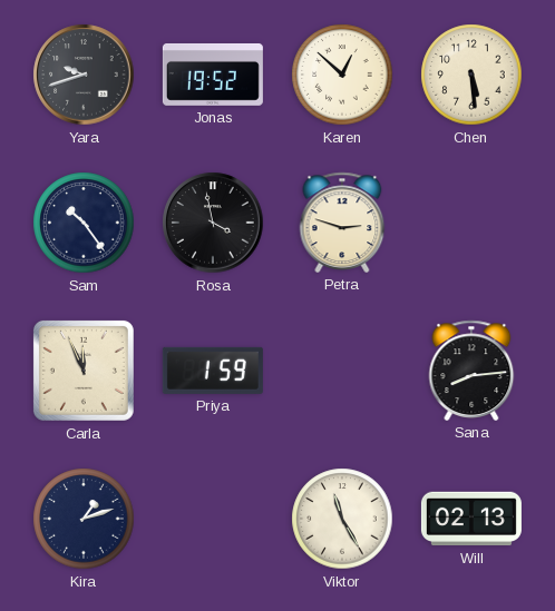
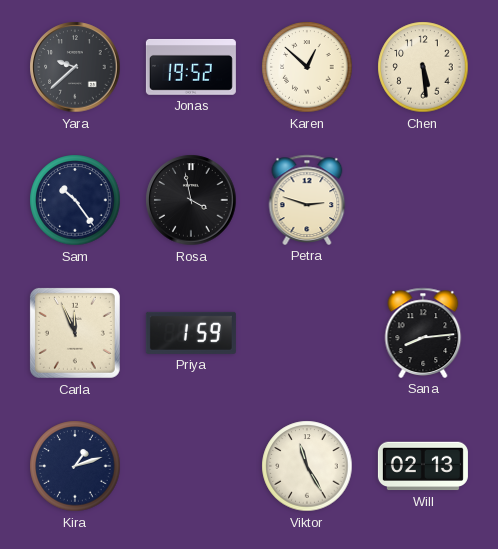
Yara: 9:42 -> 9:38
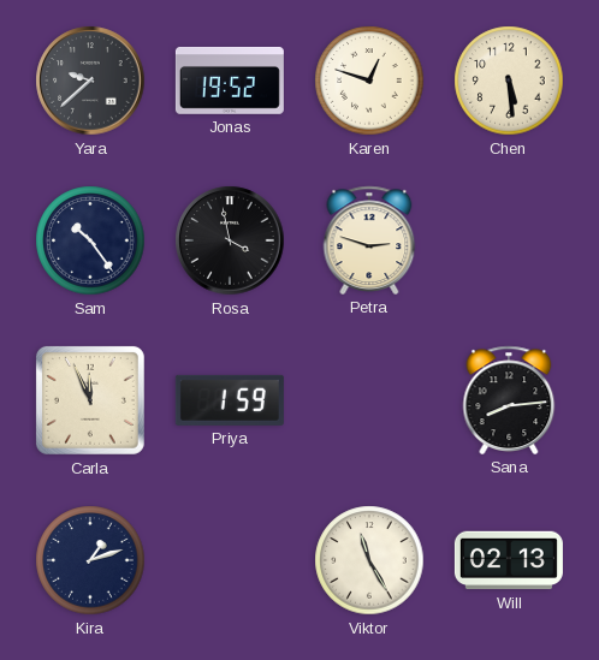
Karen: 12:52 -> 12:48
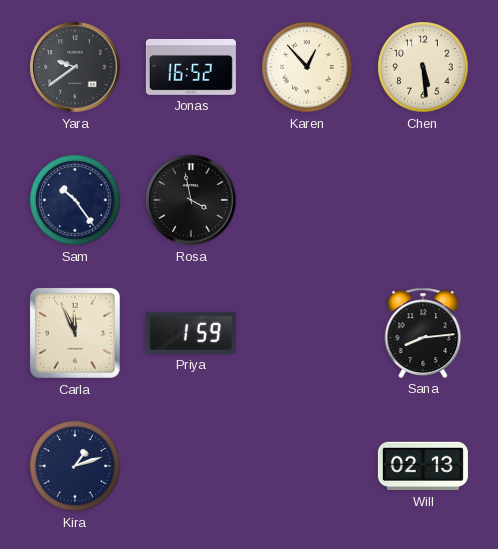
Yara: 9:38 -> 9:39
Jonas: 19:52 -> 16:52
Karen: 12:48 -> 12:53
Petra: 2:48 -> none
Viktor: 11:25 -> none
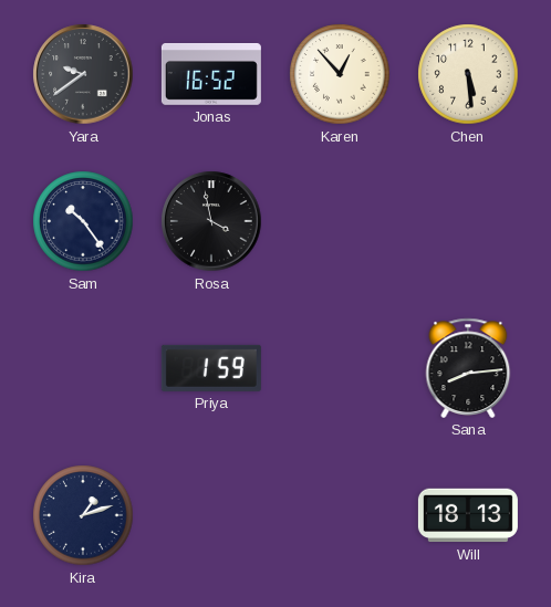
Carla: 11:56 -> none
Will: 02:13 -> 18:13
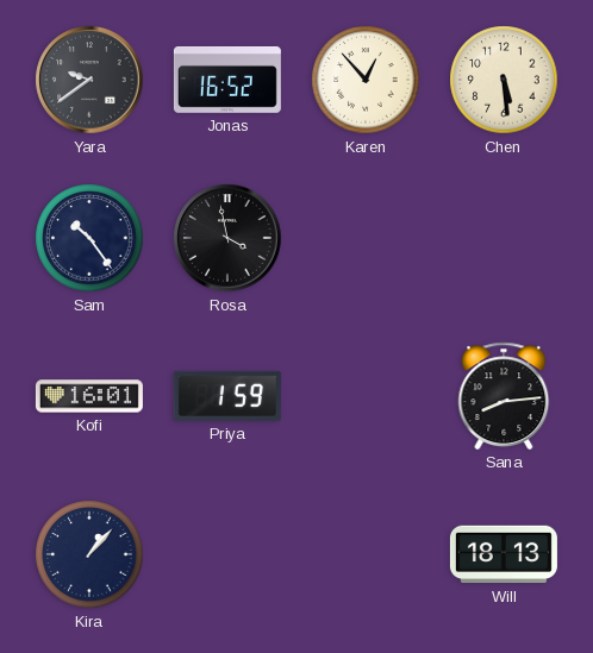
Kofi: none -> 16:01
Kira: 1:12 -> 1:07
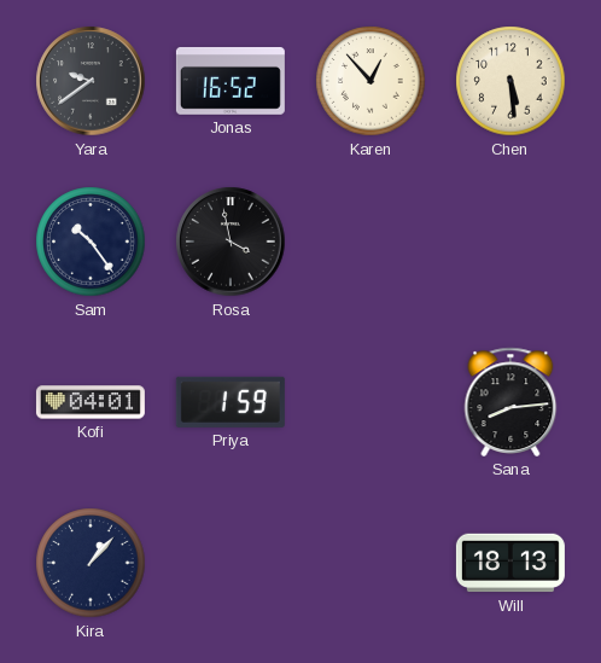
Kofi: 16:01 -> 04:01
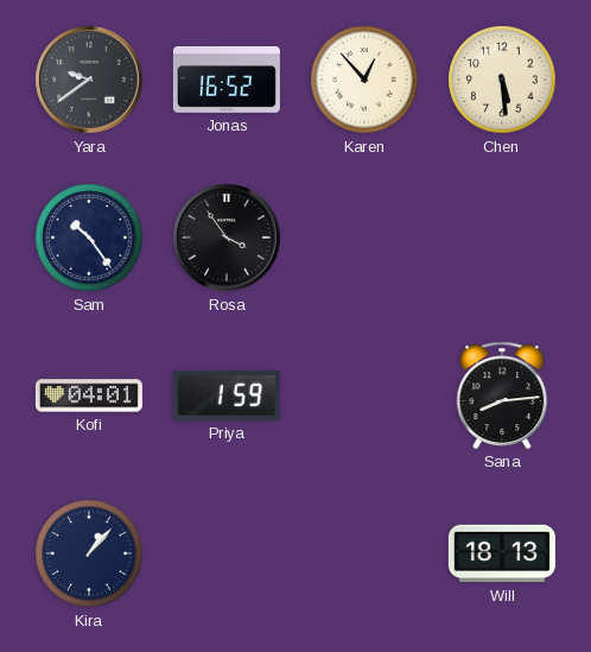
Rosa: 3:58 -> 3:54
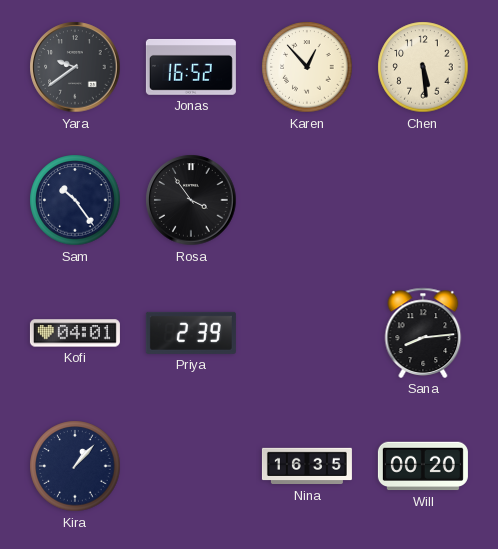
Priya: 1:59 -> 2:39
Nina: none -> 16:35
Will: 18:13 -> 00:20
